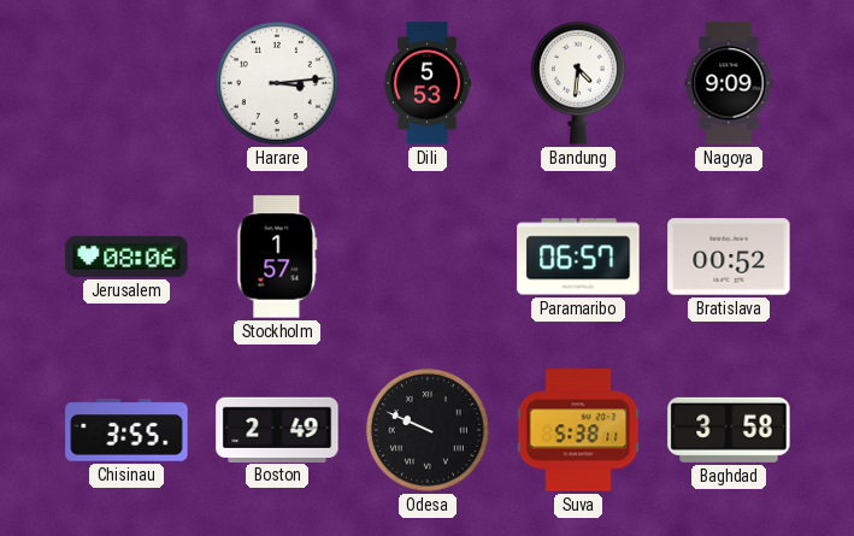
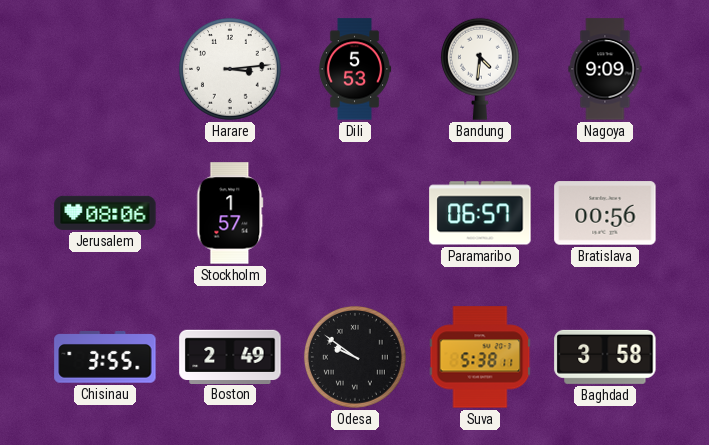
Bratislava: 00:52 -> 00:56
Odesa: 9:49 -> 9:51
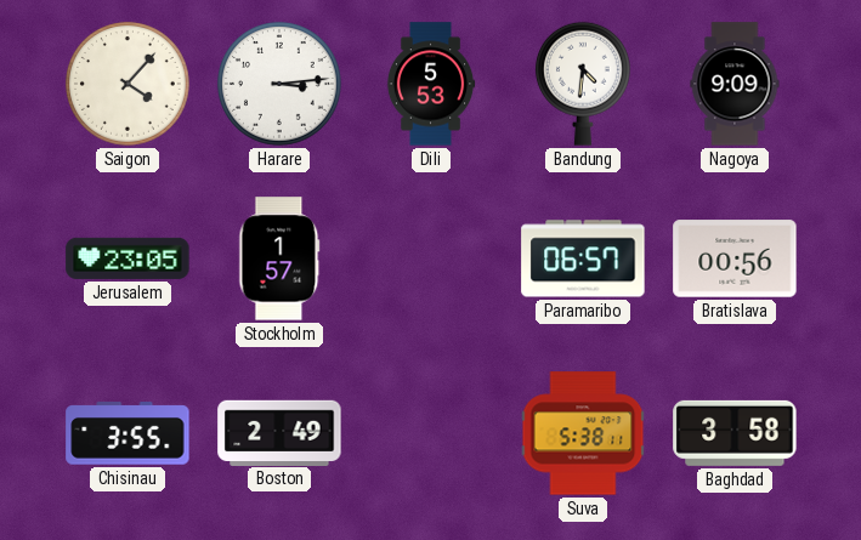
Saigon: none -> 4:07
Jerusalem: 08:06 -> 23:05
Odesa: 9:51 -> none
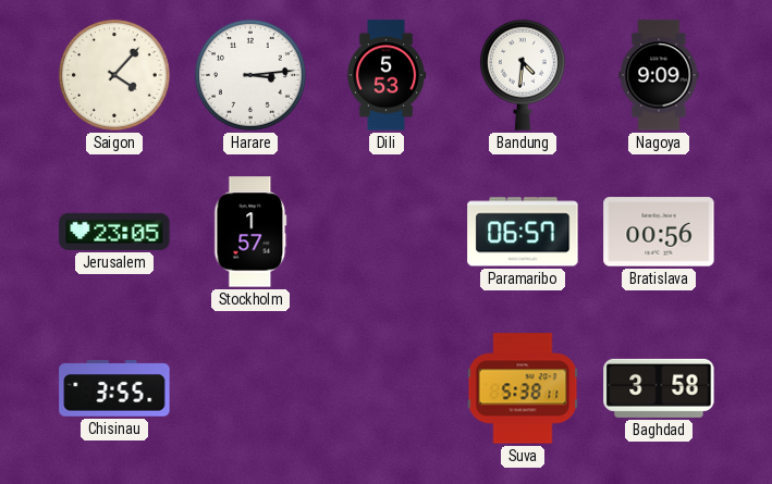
Boston: 2:49 -> none
